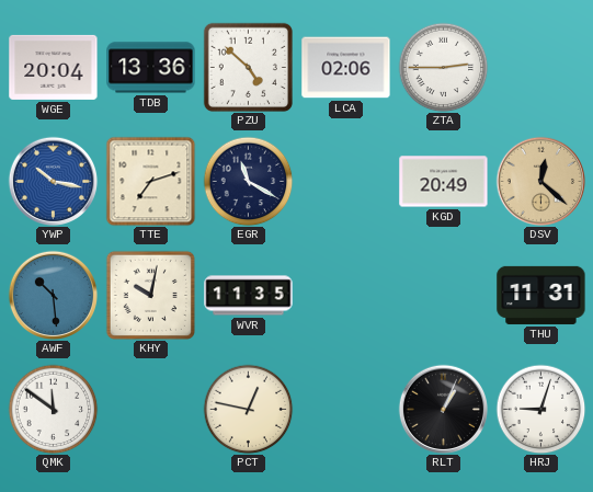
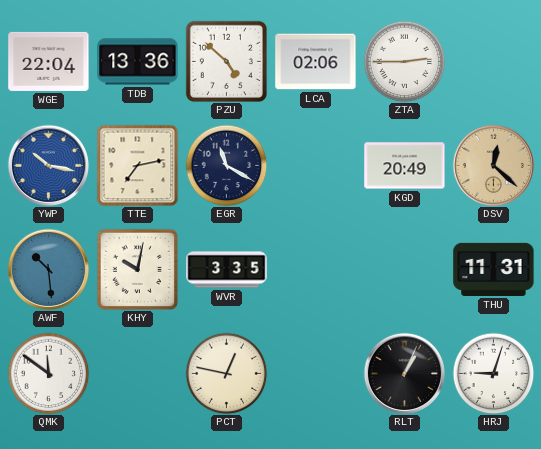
WGE: 20:04 -> 22:04
TTE: 7:12 -> 7:13
WVR: 11:35 -> 3:35
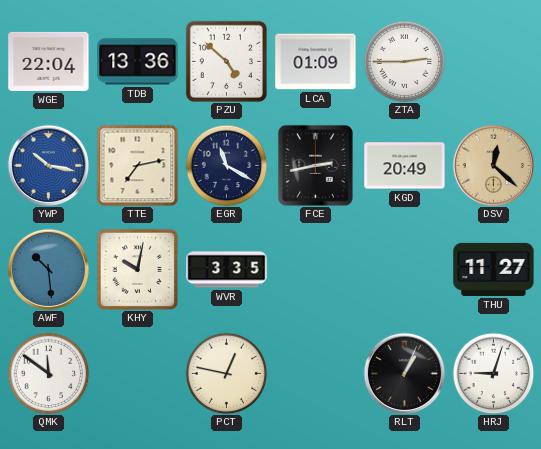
LCA: 02:06 -> 01:09
FCE: none -> 2:43
THU: 11:31 -> 11:27
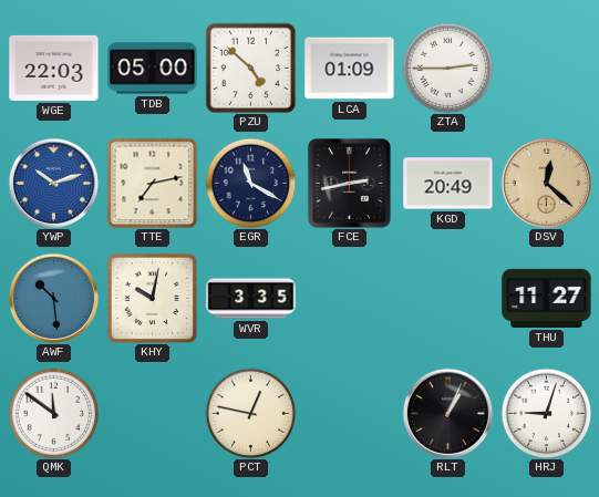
WGE: 22:04 -> 22:03
TDB: 13:36 -> 05:00
YWP: 10:17 -> 10:12
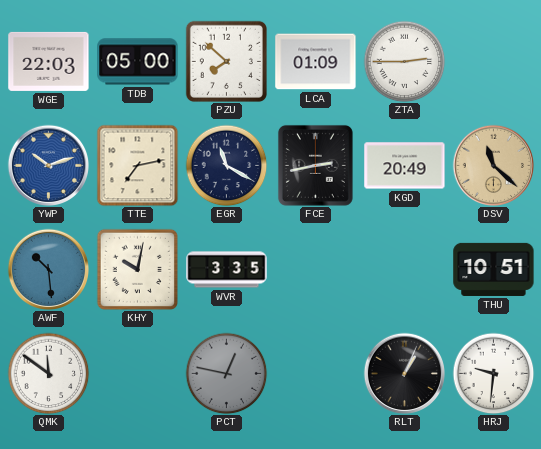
PZU: 4:52 -> 7:52
DSV: 12:22 -> 11:22
THU: 11:27 -> 10:51
PCT dial: cream -> grey
HRJ: 9:03 -> 9:31
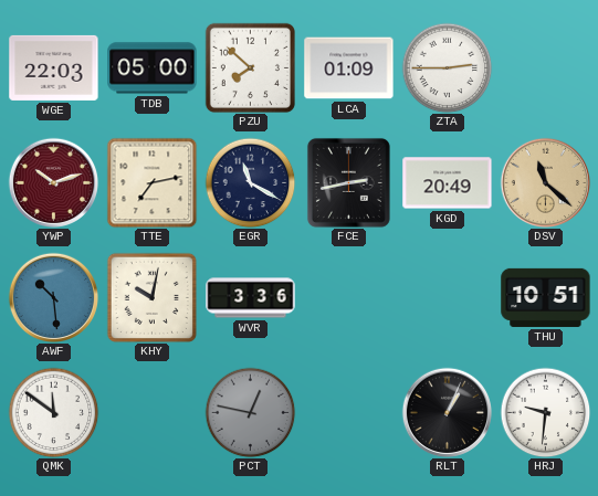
YWP dial: blue -> burgundy
WVR: 3:35 -> 3:36
